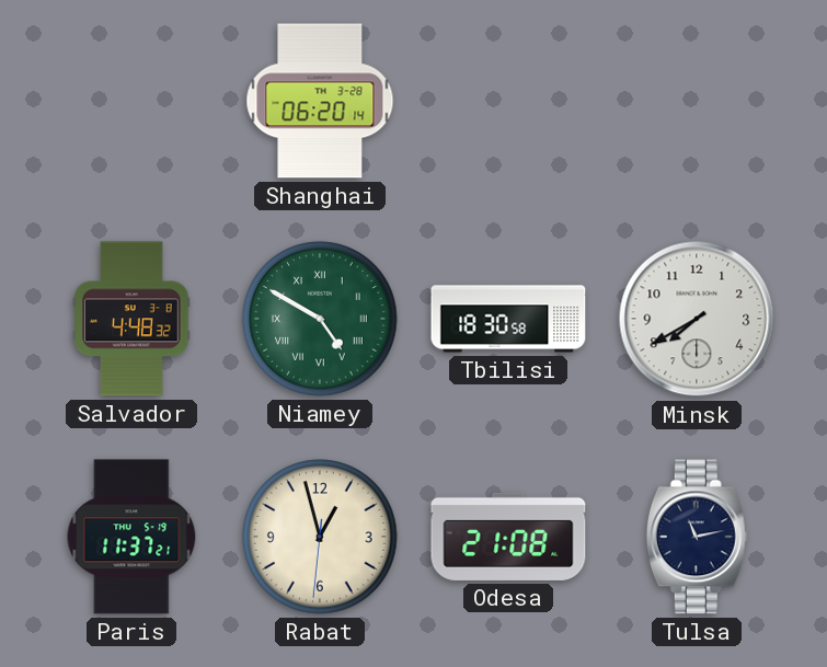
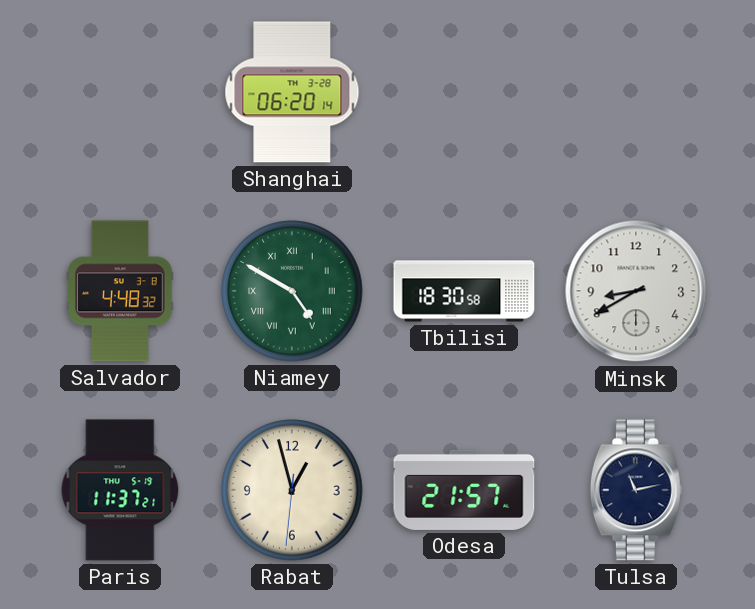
Minsk: 7:40 -> 8:40
Odesa: 21:08 -> 21:57
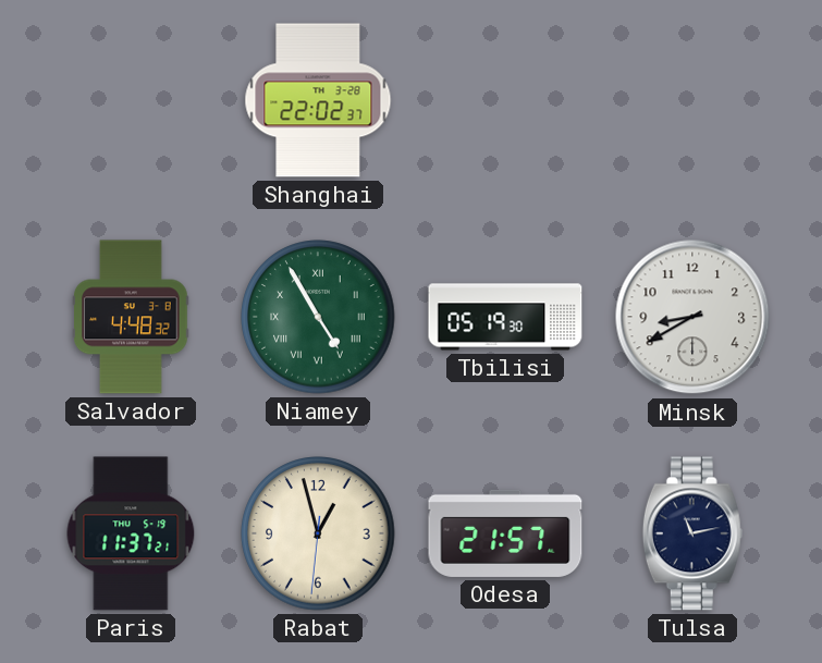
Shanghai: 06:20 -> 22:02
Niamey: 4:50 -> 4:55
Tbilisi: 18:30 -> 05:19
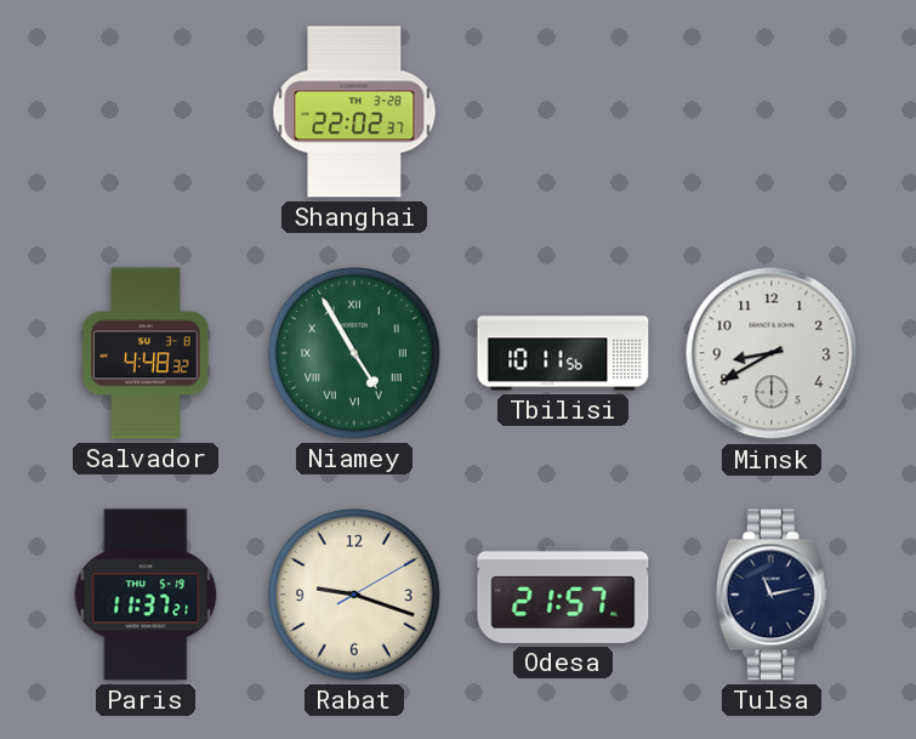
Tbilisi: 05:19 -> 10:11
Rabat: 12:57 -> 9:18
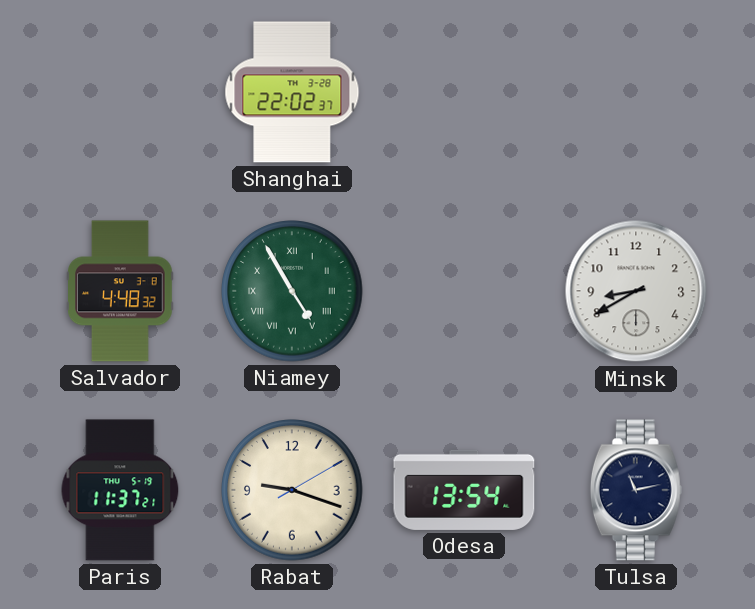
Tbilisi: 10:11 -> none
Odesa: 21:57 -> 13:54
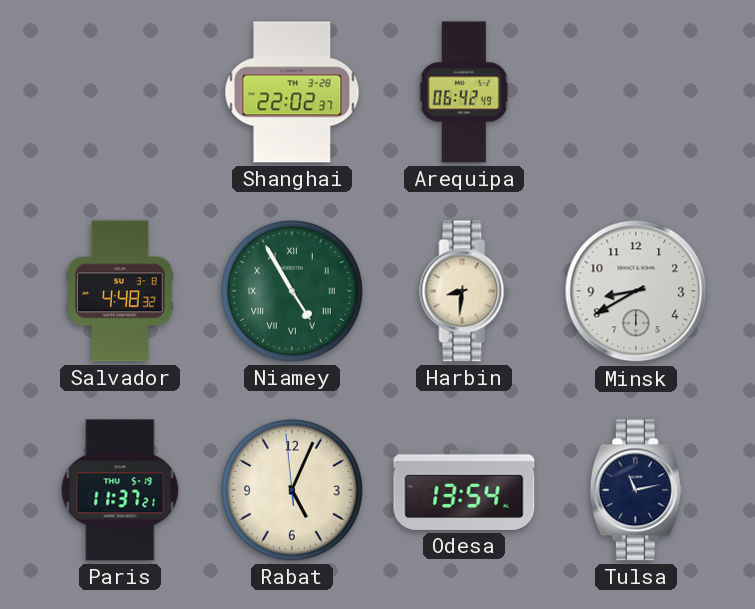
Arequipa: none -> 06:42
Harbin: none -> 8:31
Rabat: 9:18 -> 5:03
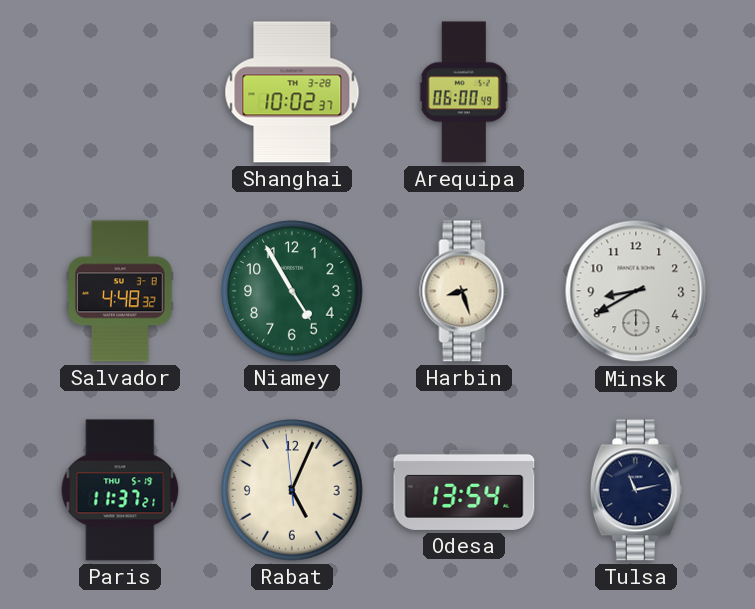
Shanghai: 22:02 -> 10:02
Arequipa: 06:42 -> 06:00
Niamey numerals: Roman -> Arabic
Harbin: 8:31 -> 8:27
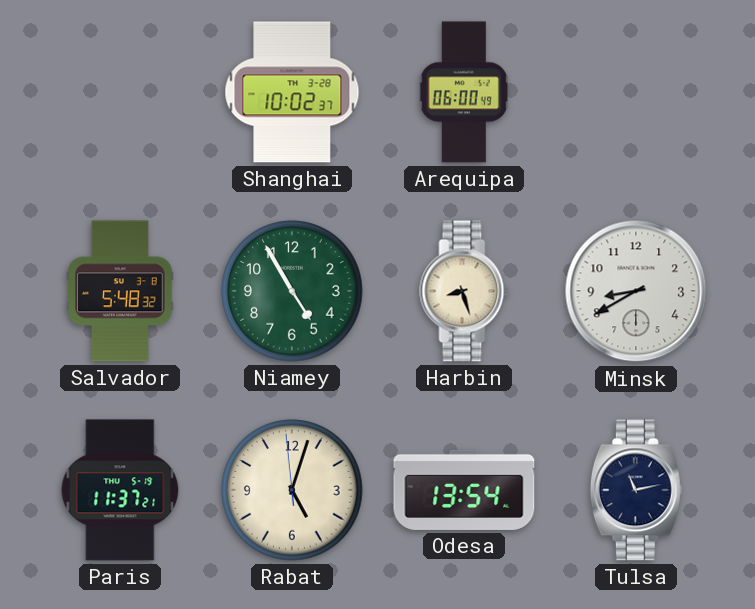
Salvador: 4:48 -> 5:48
Rabat: 5:03 -> 5:02
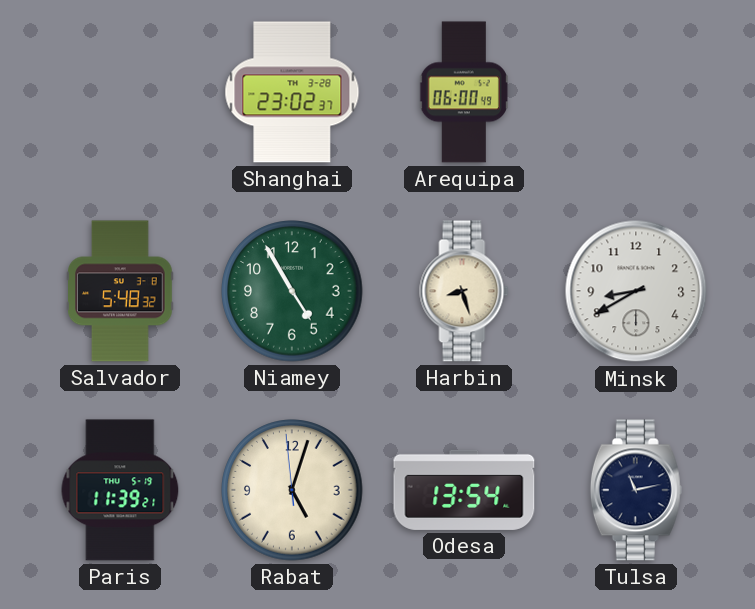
Shanghai: 10:02 -> 23:02
Paris: 11:37 -> 11:39
